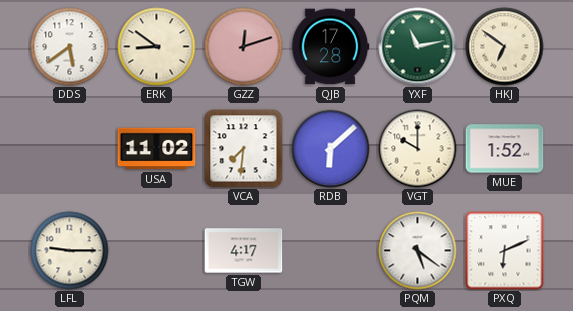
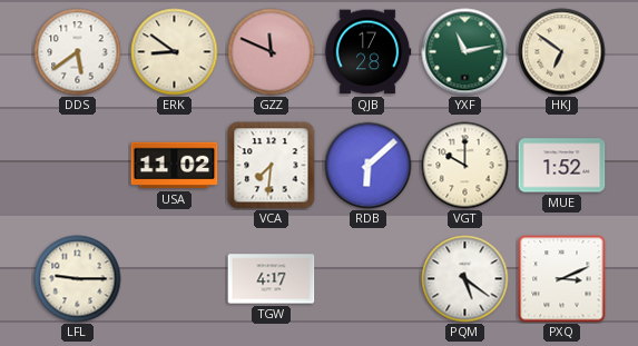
GZZ: 12:12 -> 11:49
PXQ: 6:11 -> 3:11
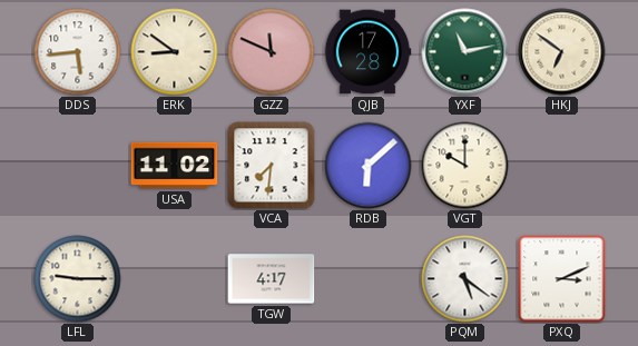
DDS: 5:39 -> 5:44
MUE: 1:52 -> none
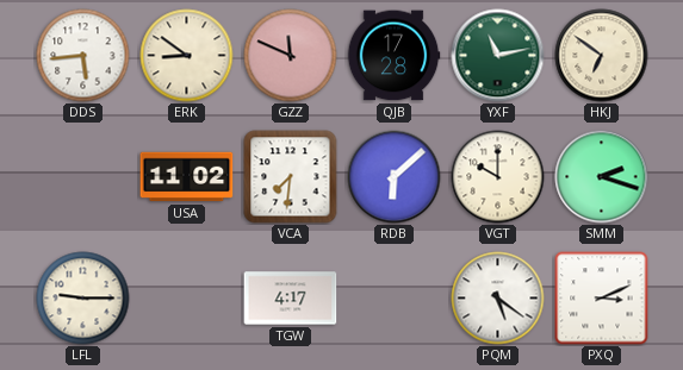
SMM: none -> 2:18
